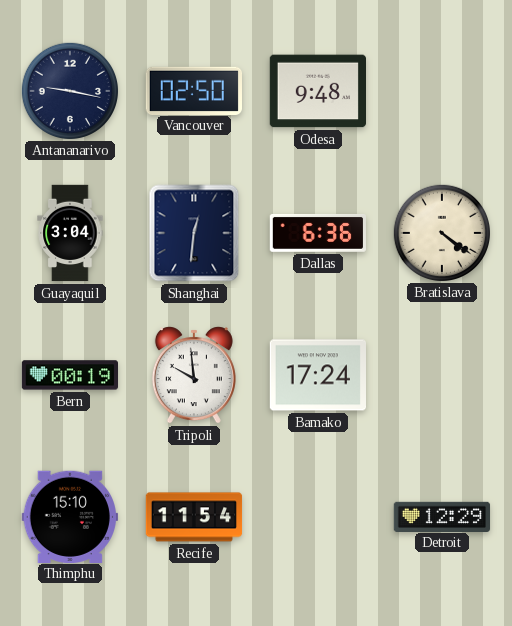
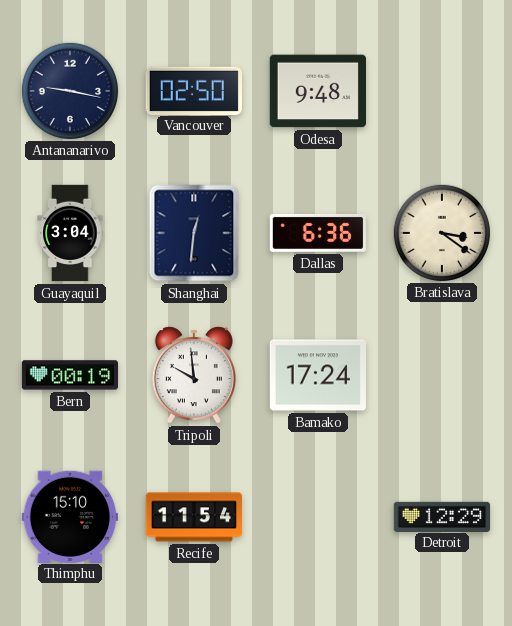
Bratislava: 4:21 -> 3:21
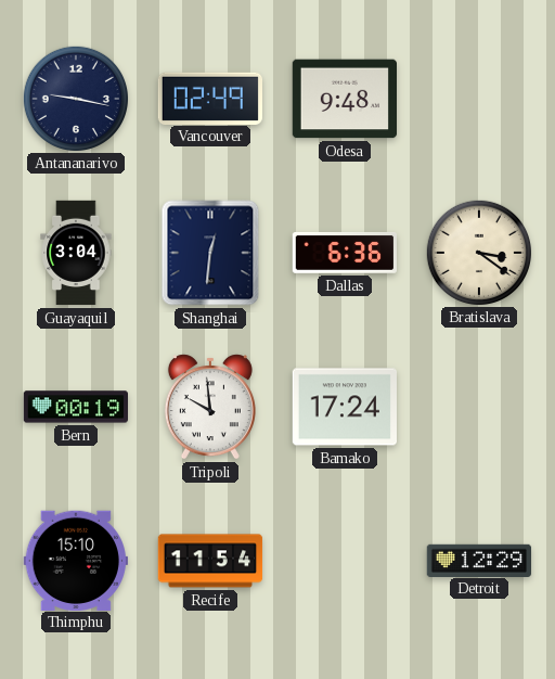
Vancouver: 02:50 -> 02:49
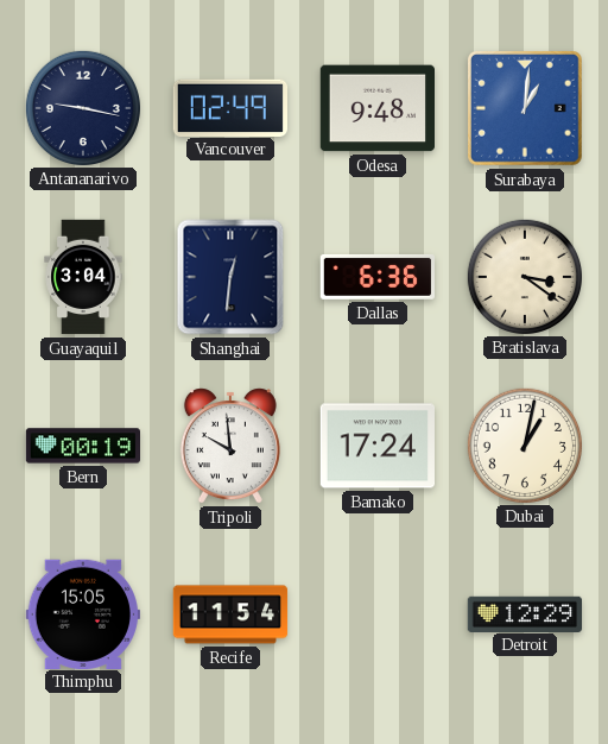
Surabaya: none -> 1:01
Dubai: none -> 1:02
Thimphu: 15:10 -> 15:05
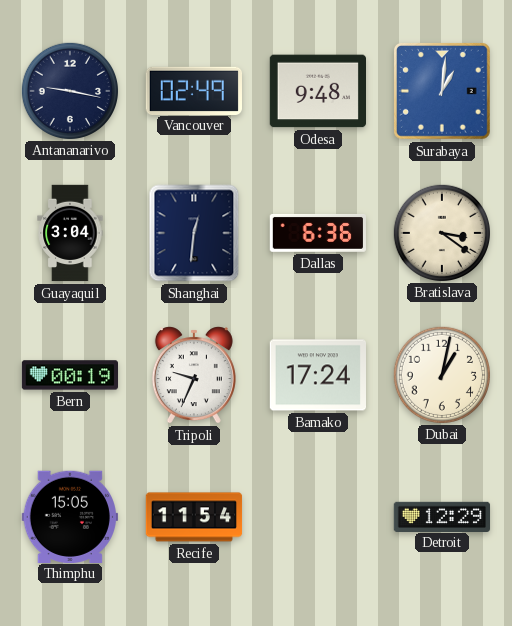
Tripoli: 9:59 -> 9:34
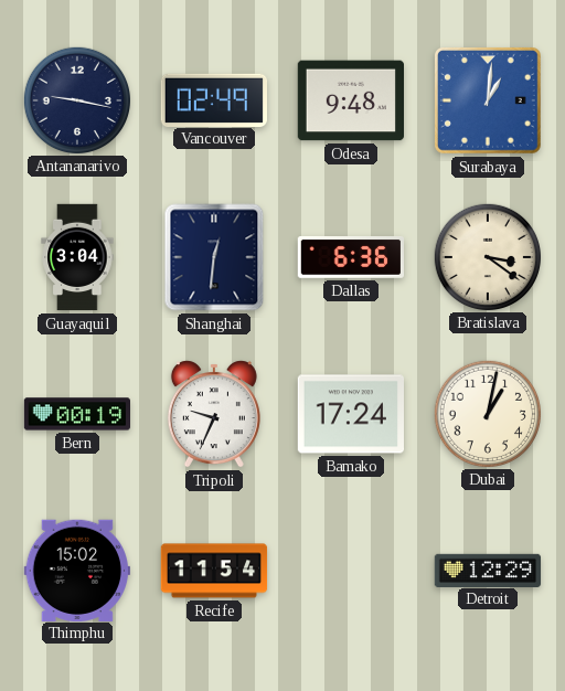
Thimphu: 15:05 -> 15:02
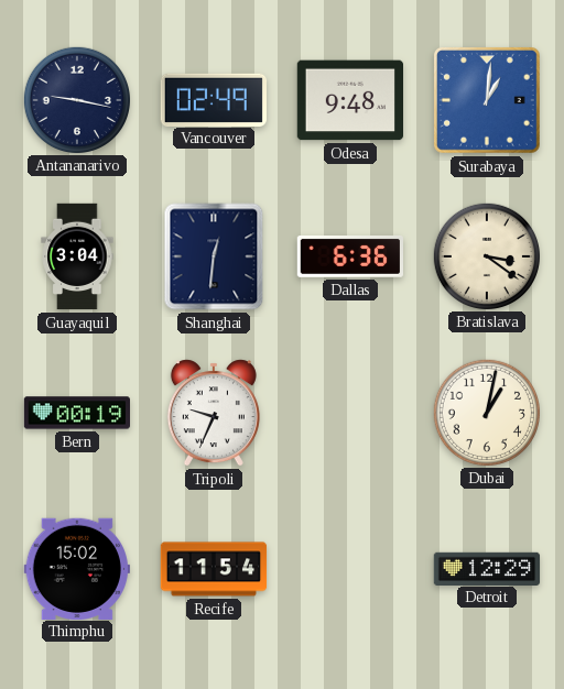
Bamako: 17:24 -> none
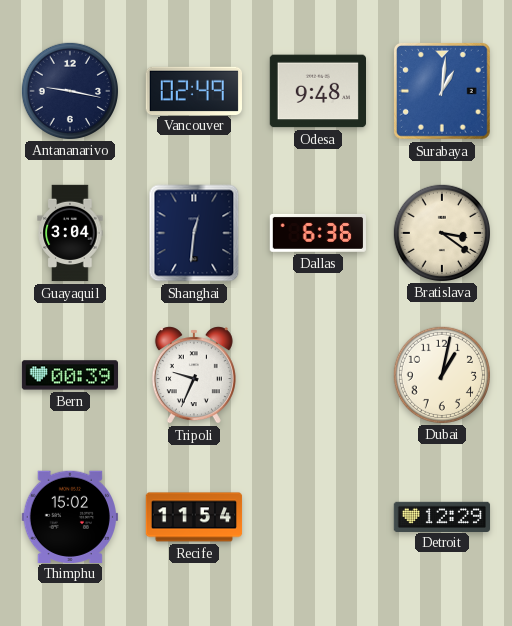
Bern: 00:19 -> 00:39
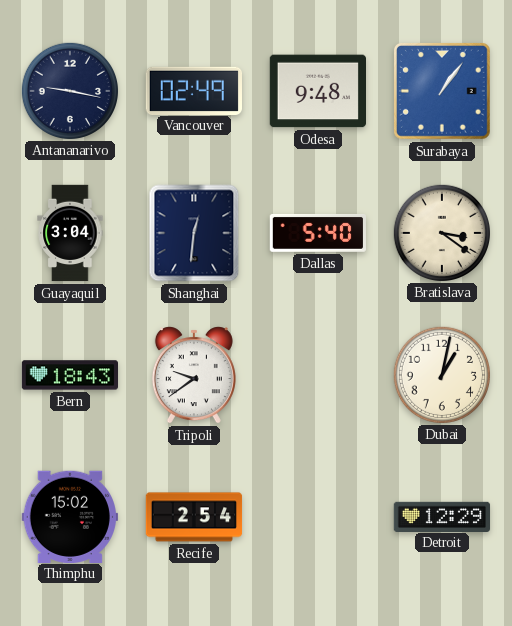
Surabaya: 1:01 -> 1:06
Dallas: 6:36 -> 5:40
Bern: 00:39 -> 18:43
Tripoli: 9:34 -> 9:39
Recife: 11:54 -> 2:54
